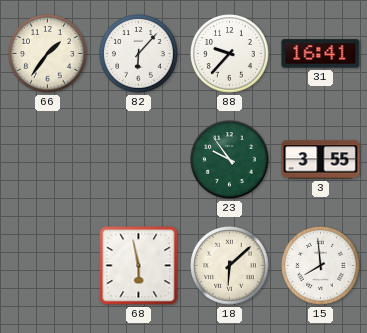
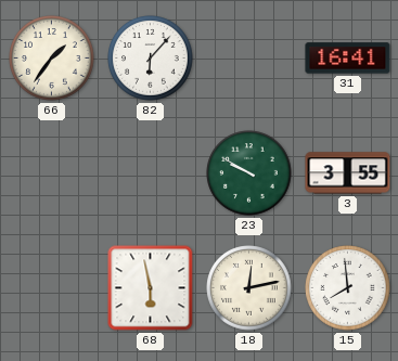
88: 9:37 -> none
23: 9:54 -> 9:50
18: 6:08 -> 12:13
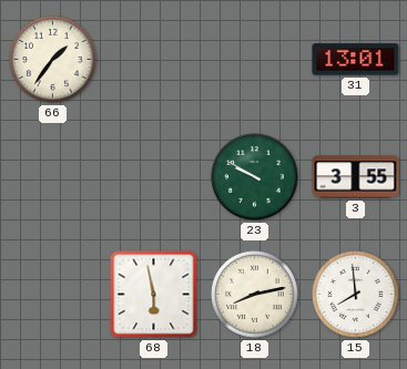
82: 6:07 -> none
31: 16:41 -> 13:01
18: 12:13 -> 8:13
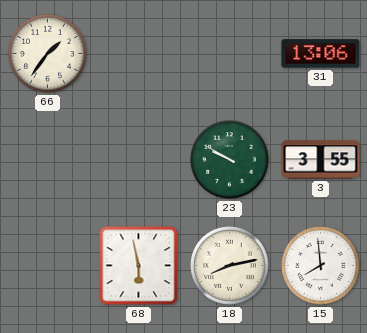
31: 13:01 -> 13:06
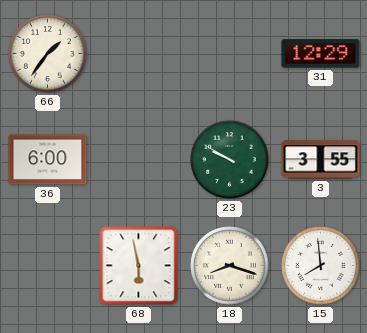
31: 13:06 -> 12:29
36: none -> 6:00
18: 8:13 -> 8:18
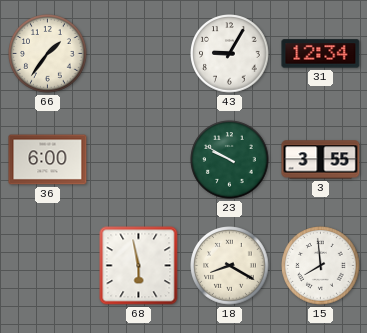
43: none -> 9:05
31: 12:29 -> 12:34
18: 8:18 -> 8:20
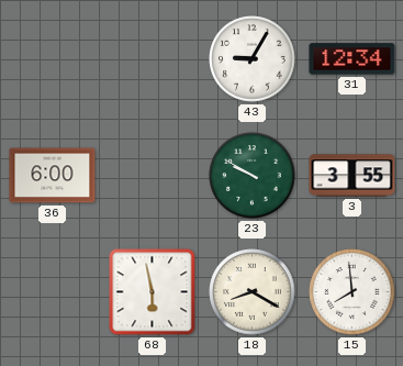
66: 1:36 -> none
